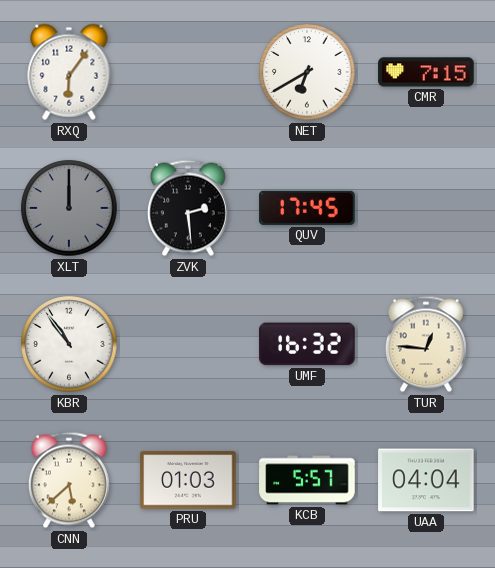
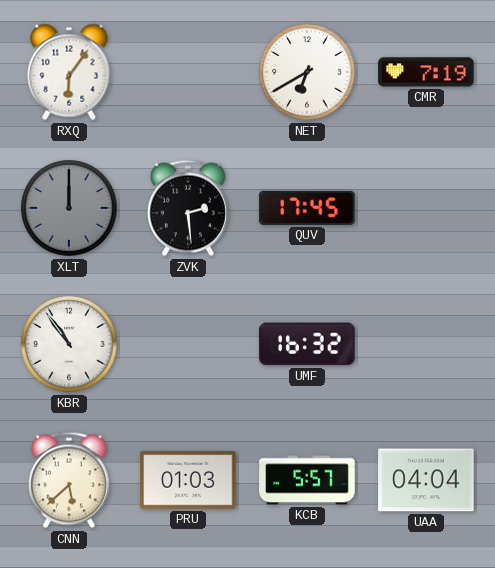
CMR: 7:15 -> 7:19
TUR: 12:46 -> none
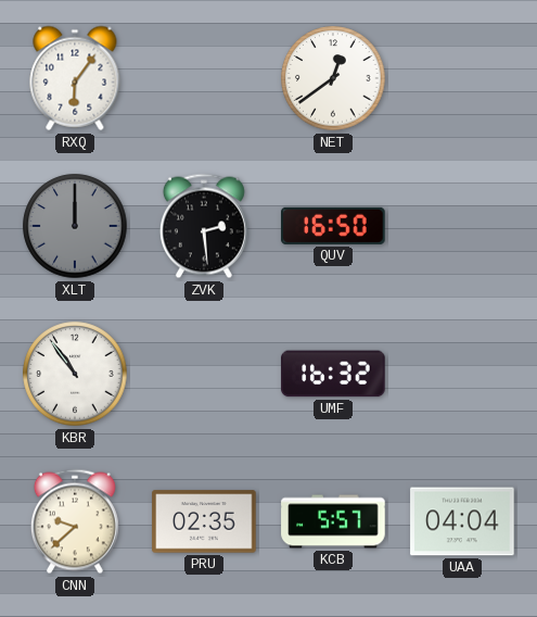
NET: 6:40 -> 12:39
CMR: 7:19 -> none
QUV: 17:45 -> 16:50
CNN: 5:38 -> 9:38
PRU: 01:03 -> 02:35
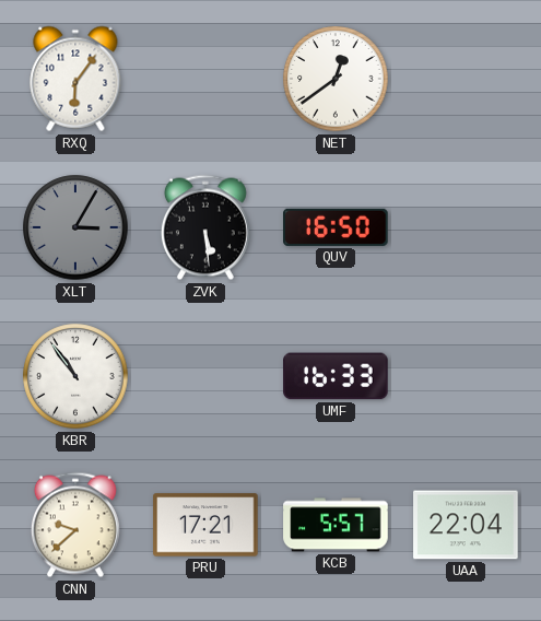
XLT: 12:00 -> 3:05
ZVK: 2:29 -> 5:29
UMF: 16:32 -> 16:33
PRU: 02:35 -> 17:21
UAA: 04:04 -> 22:04
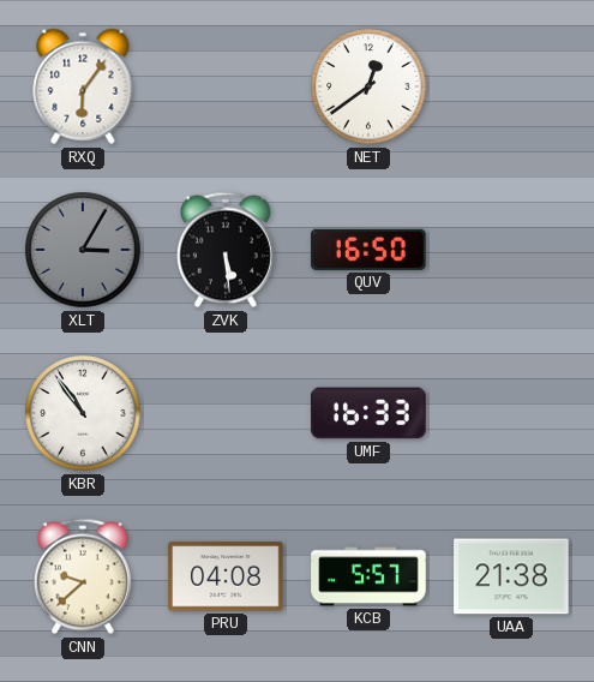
PRU: 17:21 -> 04:08
UAA: 22:04 -> 21:38
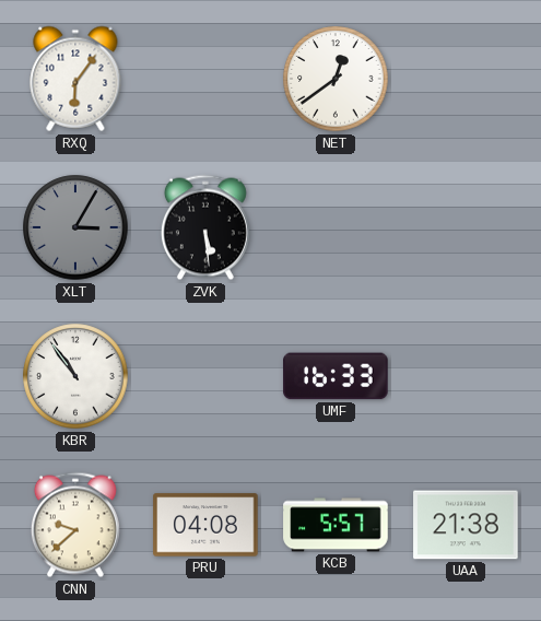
QUV: 16:50 -> none
